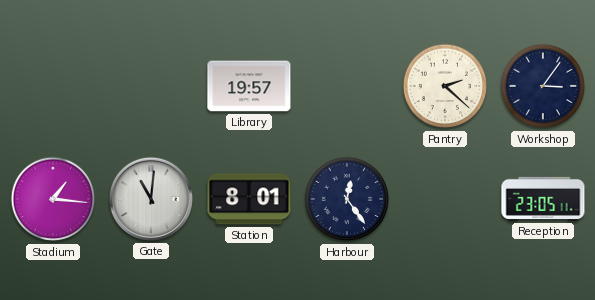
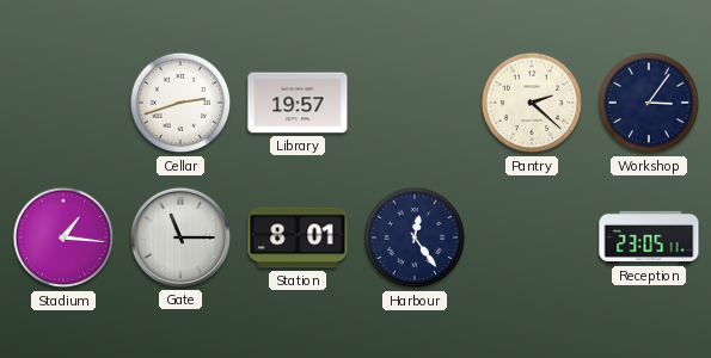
Cellar: none -> 2:42
Gate: 11:01 -> 11:15
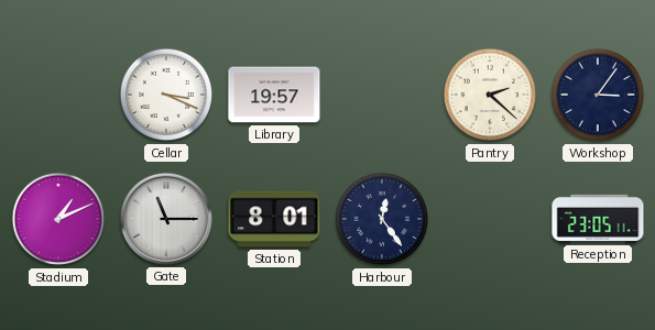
Cellar: 2:42 -> 3:19
Stadium: 1:16 -> 1:11
